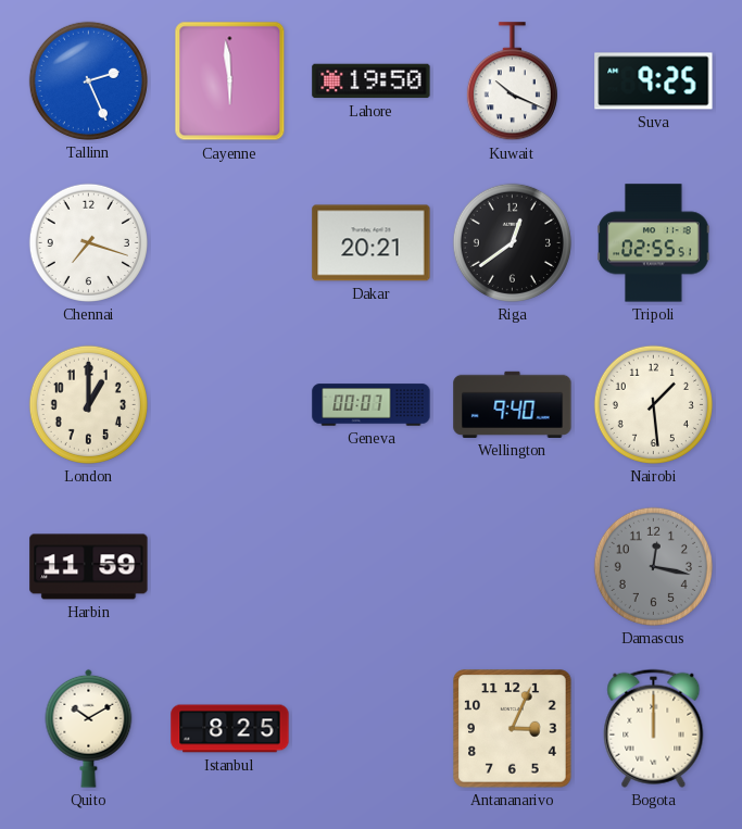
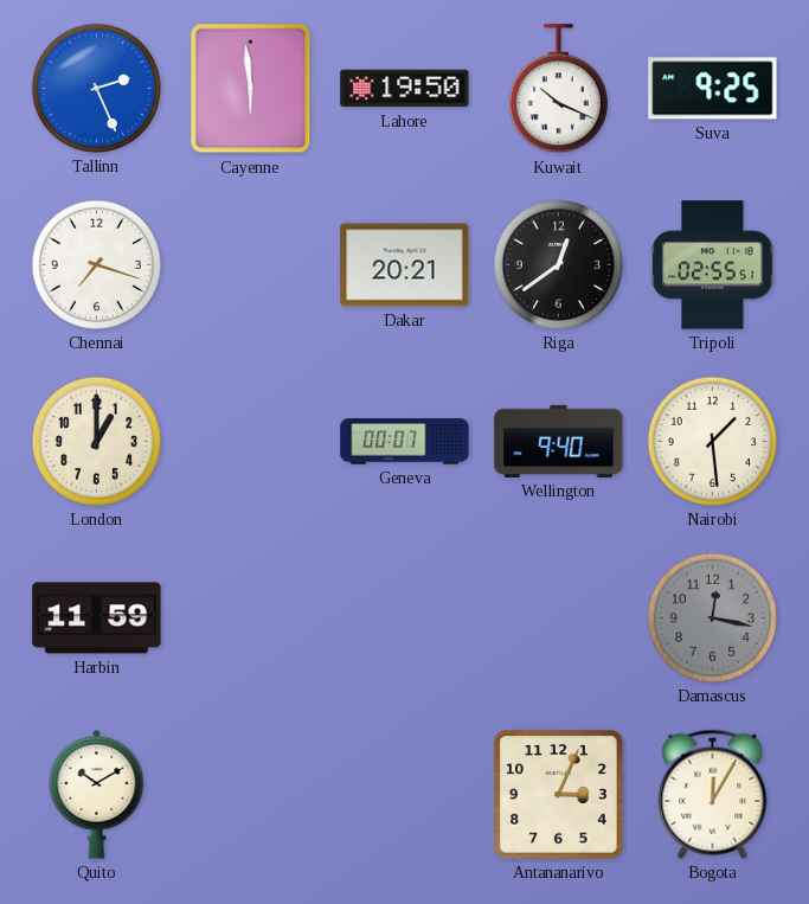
Istanbul: 8:25 -> none
Bogota: 12:00 -> 12:05
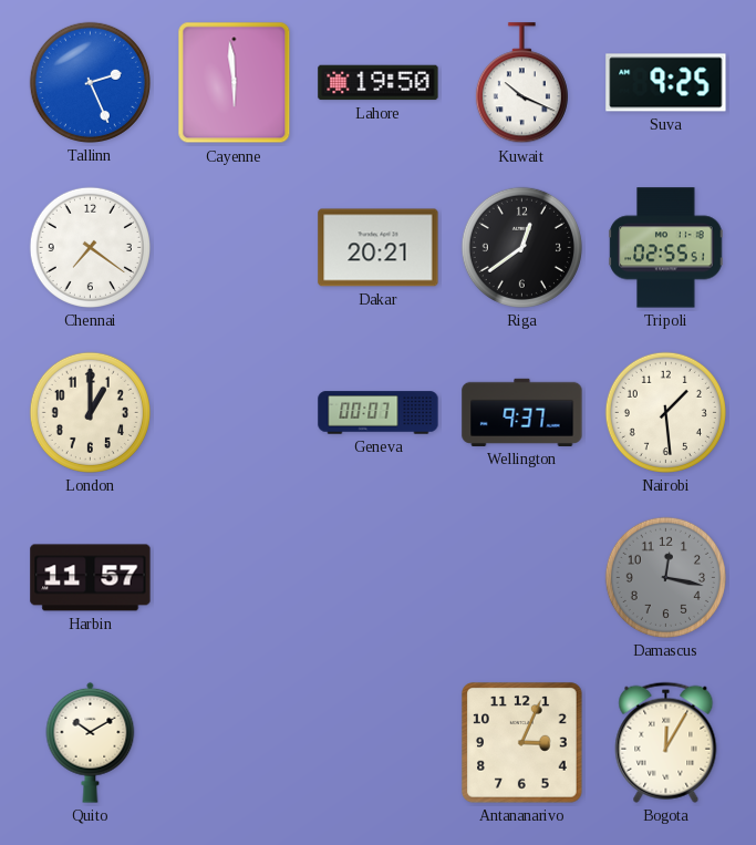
Chennai: 7:18 -> 7:21
Wellington: 9:40 -> 9:37
Harbin: 11:59 -> 11:57
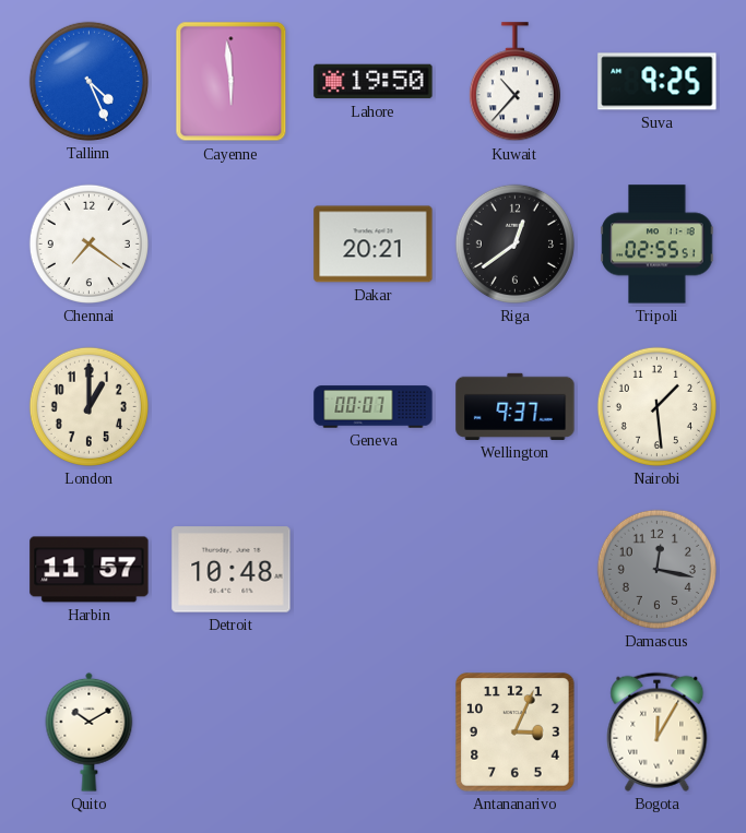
Tallinn: 2:26 -> 4:26
Kuwait: 10:19 -> 10:37
Detroit: none -> 10:48
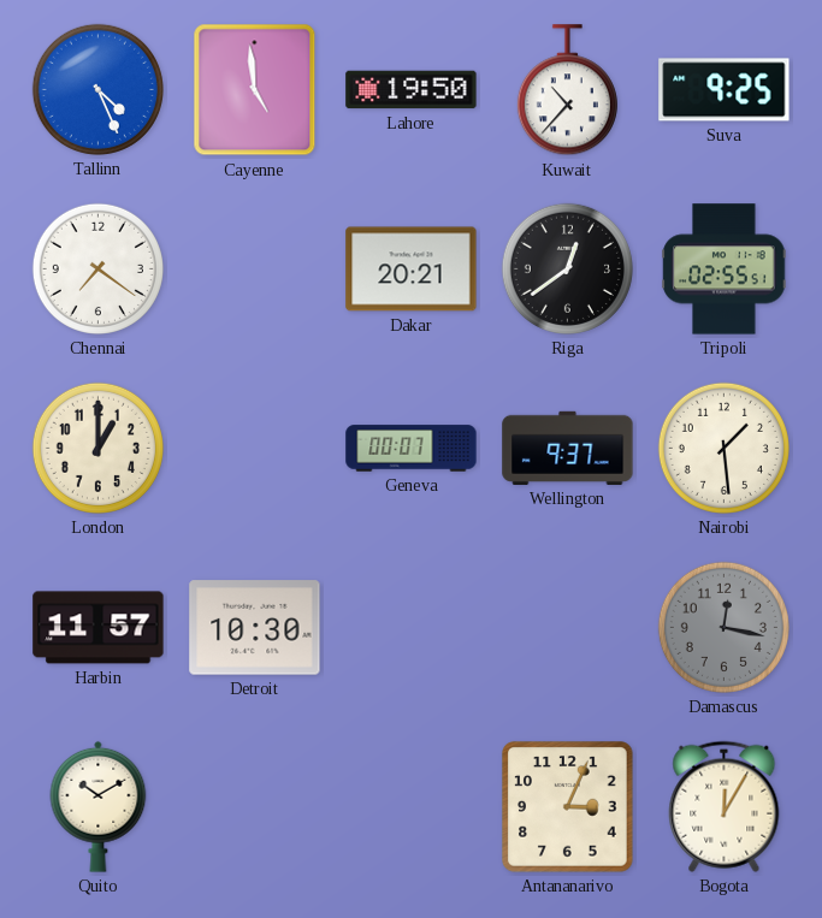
Cayenne: 5:59 -> 4:59
Detroit: 10:48 -> 10:30
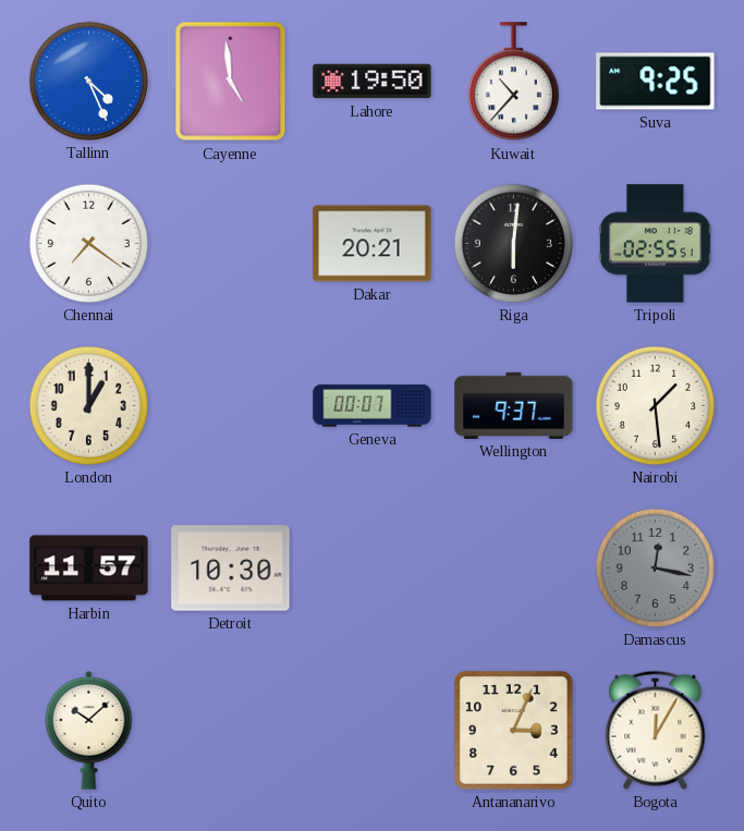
Riga: 12:39 -> 6:01
Quito: 10:10 -> 10:08
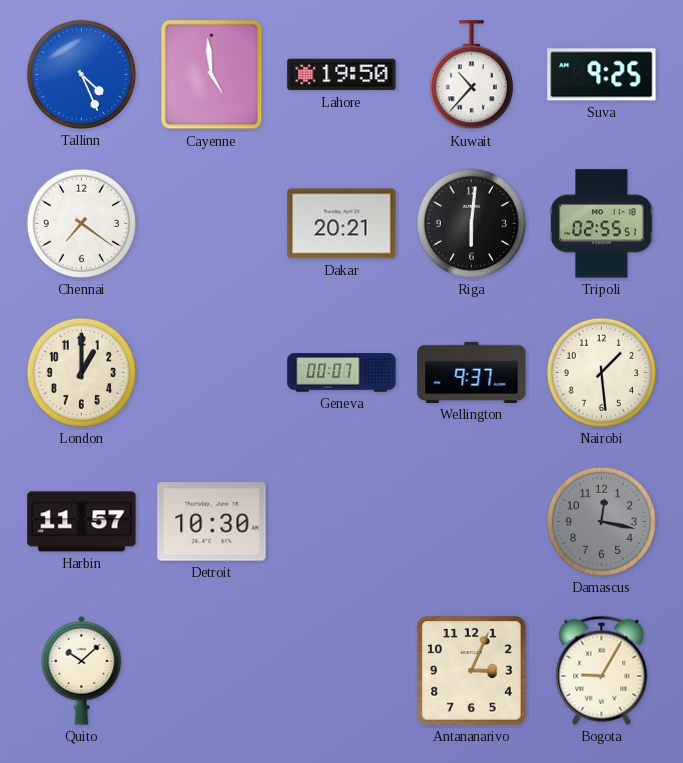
Bogota: 12:05 -> 9:05
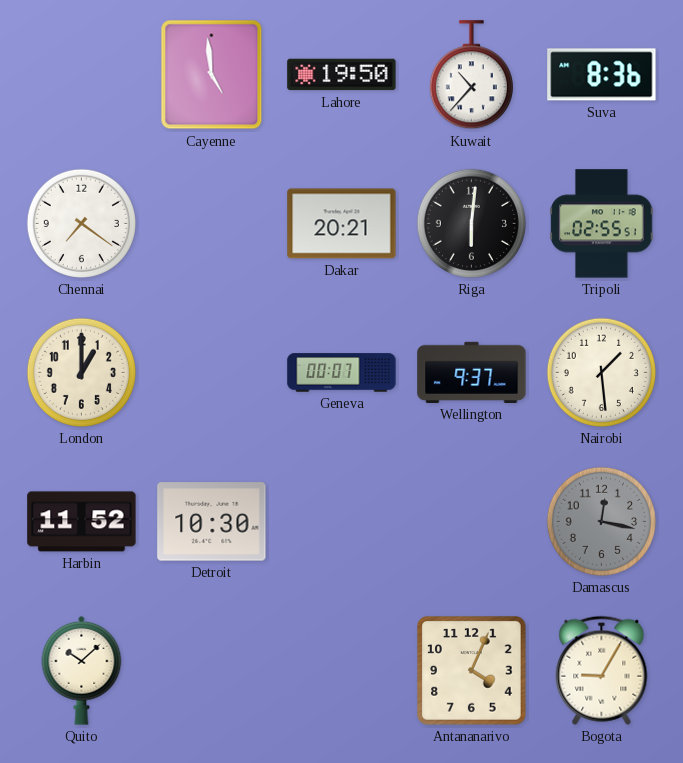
Tallinn: 4:26 -> none
Suva: 9:25 -> 8:36
Harbin: 11:57 -> 11:52
Antananarivo: 3:04 -> 4:04
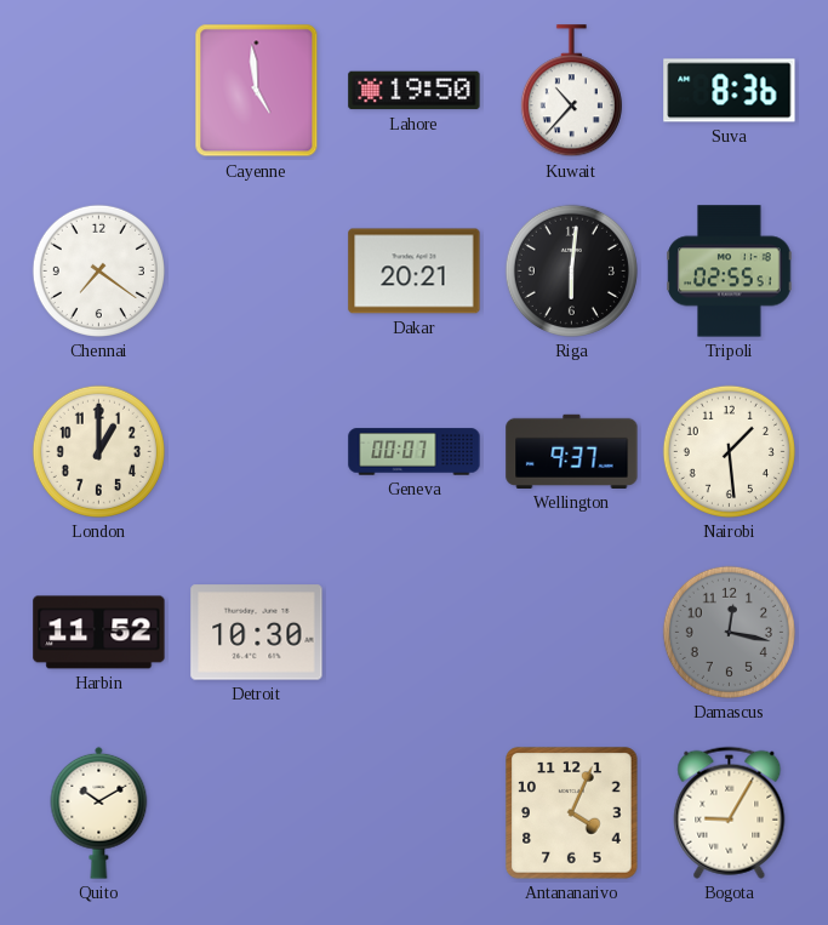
Quito: 10:08 -> 10:10
